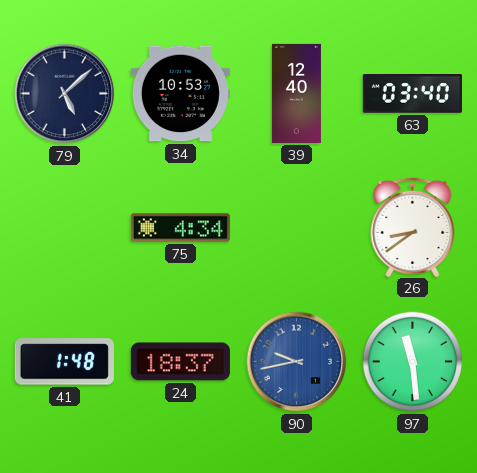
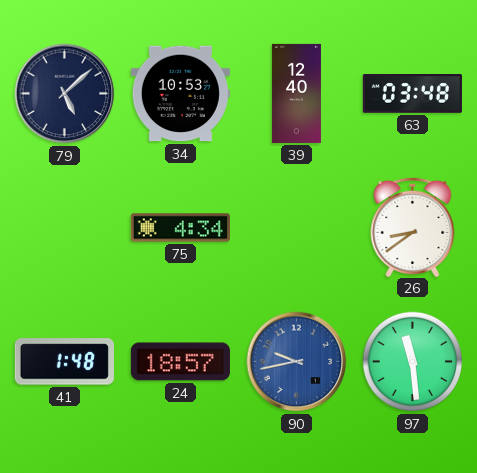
63: 03:40 -> 03:48
24: 18:37 -> 18:57
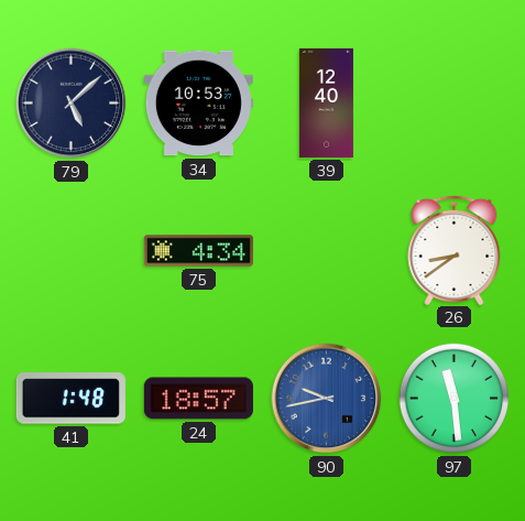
63: 03:48 -> none
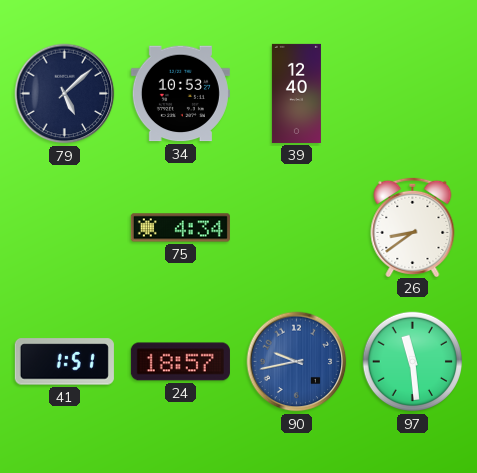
41: 1:48 -> 1:51
